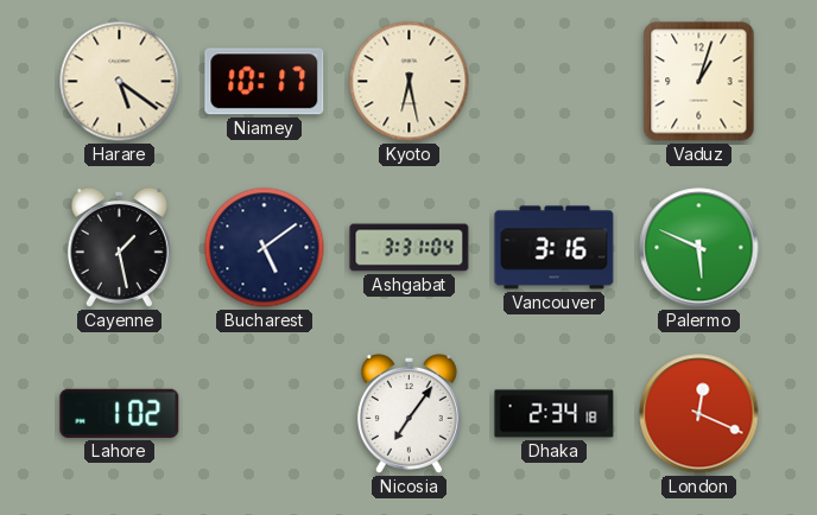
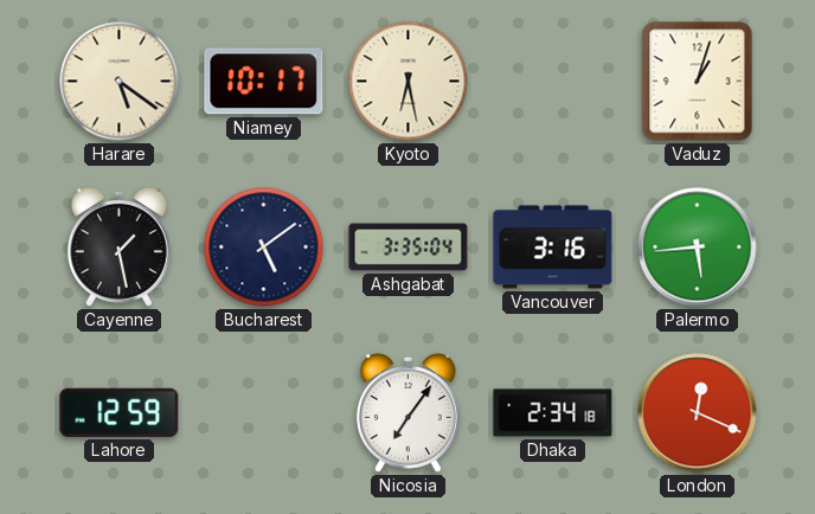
Ashgabat: 3:31 -> 3:35
Palermo: 5:49 -> 5:44
Lahore: 1:02 -> 12:59
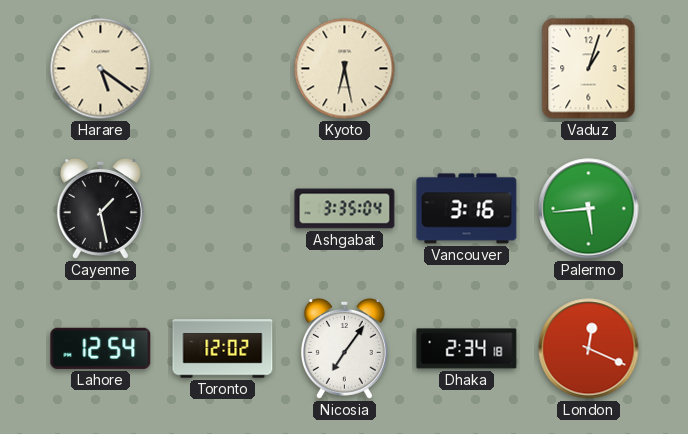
Niamey: 10:17 -> none
Bucharest: 5:09 -> none
Lahore: 12:59 -> 12:54
Toronto: none -> 12:02
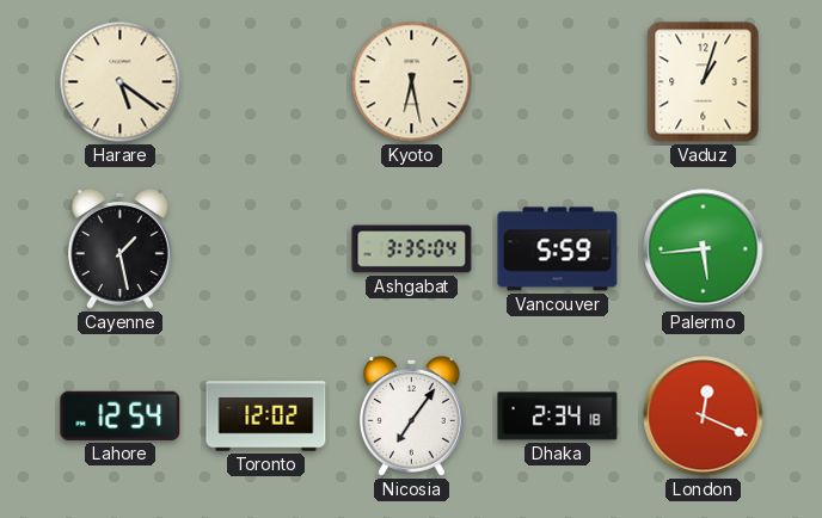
Vancouver: 3:16 -> 5:59
